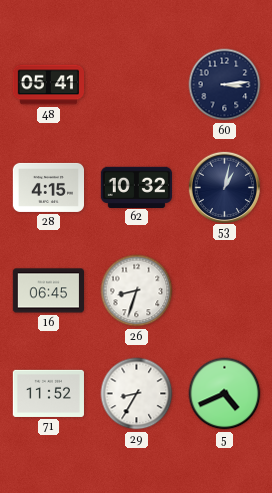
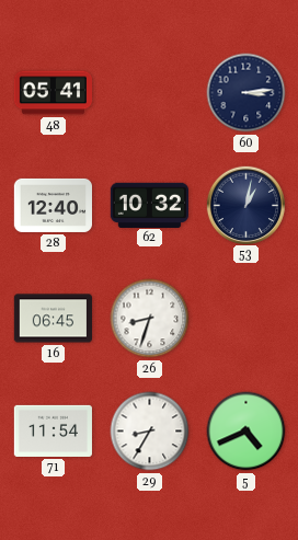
28: 4:15 -> 12:40
71: 11:52 -> 11:54
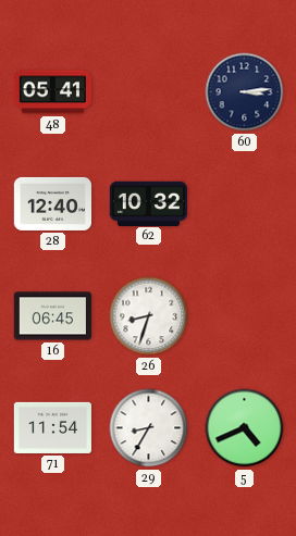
53: 1:02 -> none
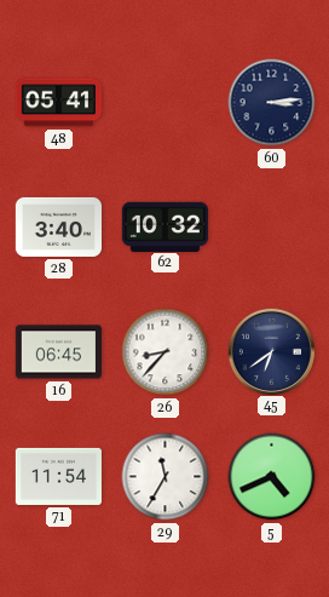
28: 12:40 -> 3:40
26: 8:33 -> 8:37
45: none -> 6:39
29: 8:35 -> 11:35
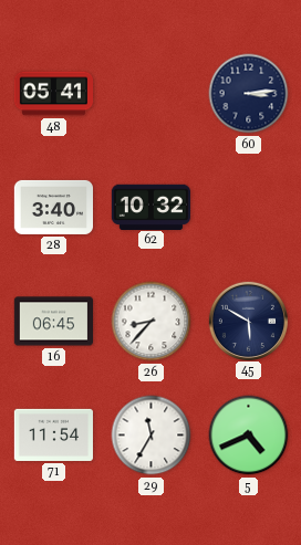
45: 6:39 -> 5:50
